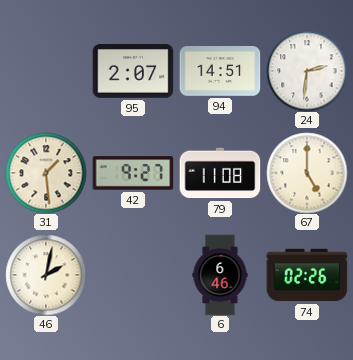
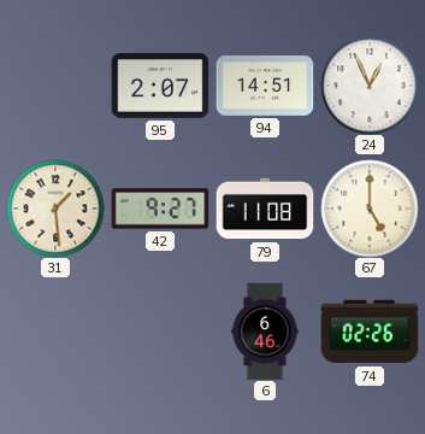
24: 2:31 -> 12:56
46: 2:02 -> none
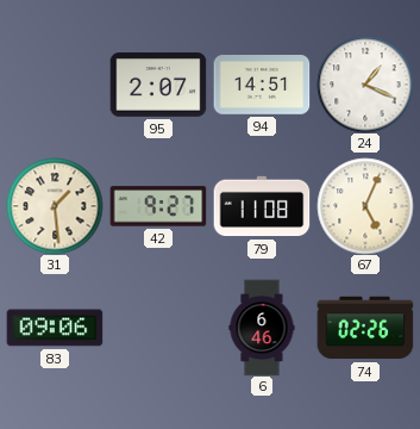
24: 12:56 -> 1:19
67: 5:00 -> 5:04
83: none -> 09:06
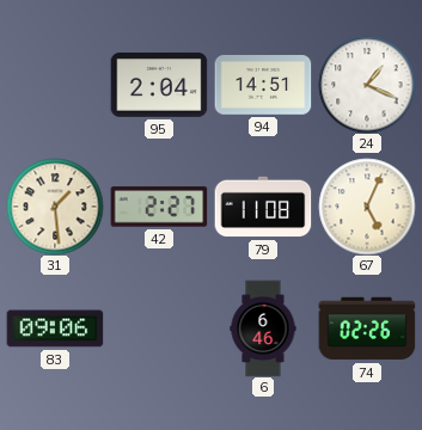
95: 2:07 -> 2:04
42: 9:27 -> 2:27
